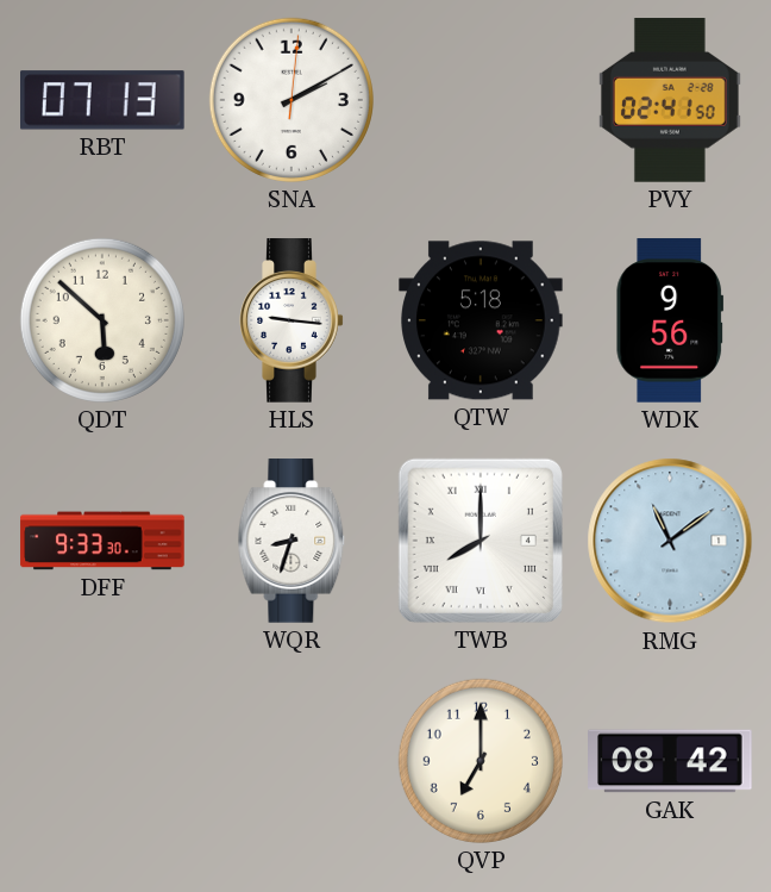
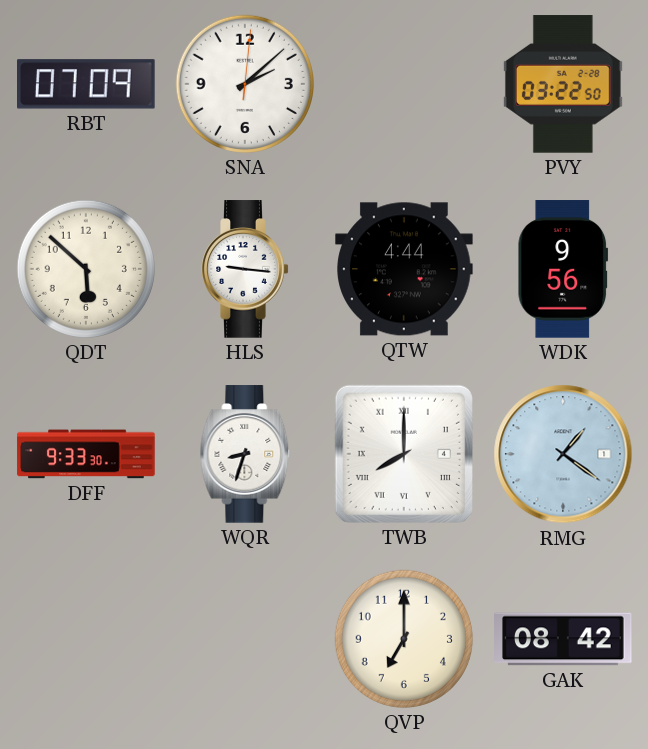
RBT: 07:13 -> 07:09
SNA: 2:10 -> 2:08
PVY: 02:41 -> 03:22
QTW: 5:18 -> 4:44
RMG: 11:09 -> 1:21
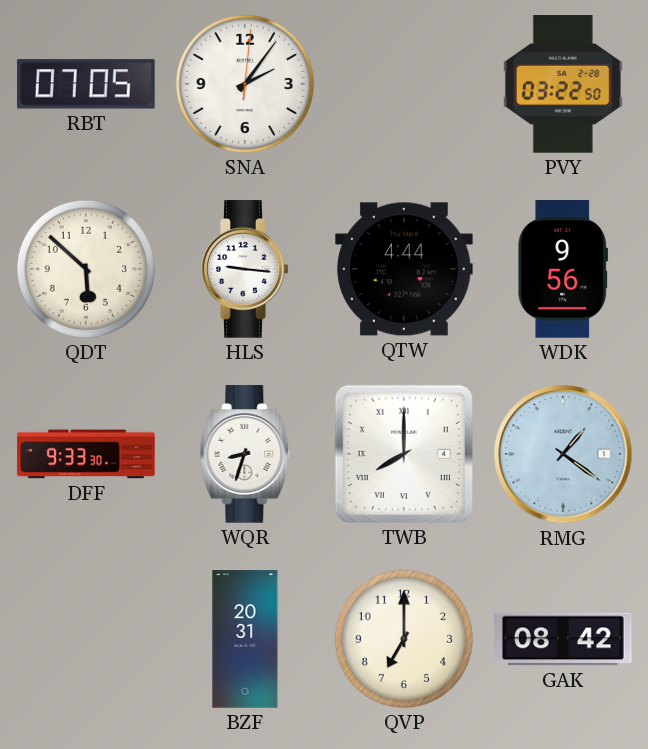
RBT: 07:09 -> 07:05
SNA: 2:08 -> 2:06
BZF: none -> 20:31
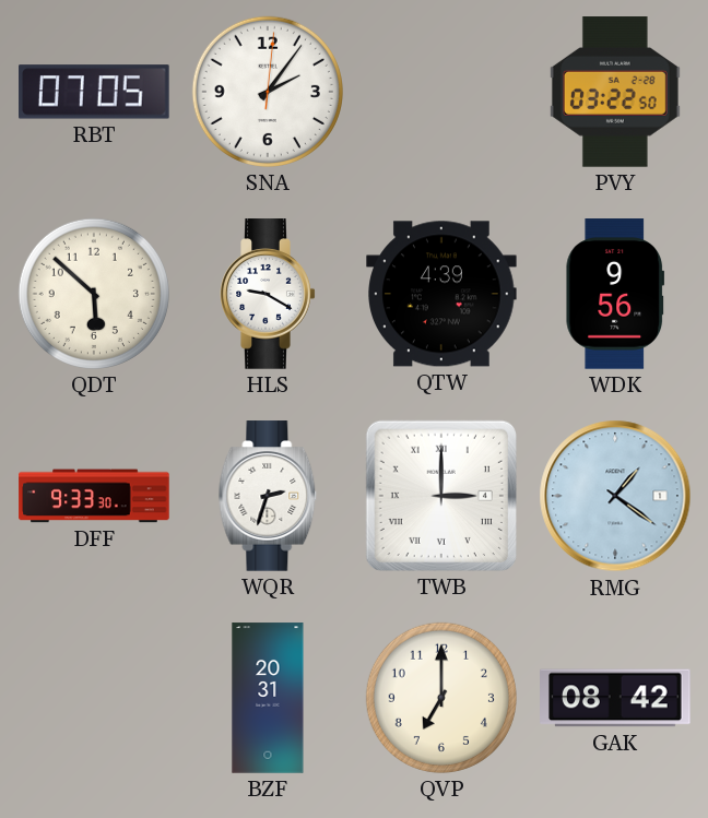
HLS: 9:16 -> 9:20
QTW: 4:44 -> 4:39
WQR: 8:33 -> 2:33
TWB: 8:00 -> 3:00
